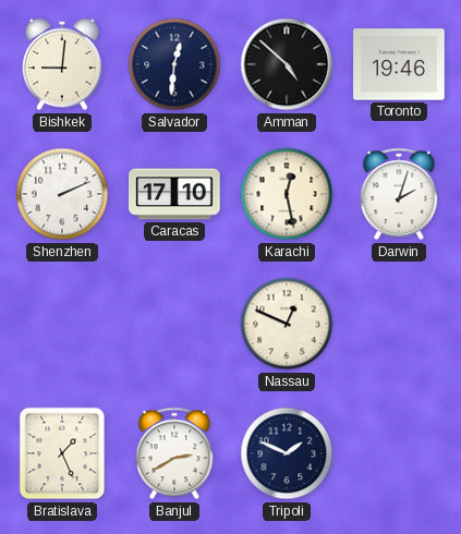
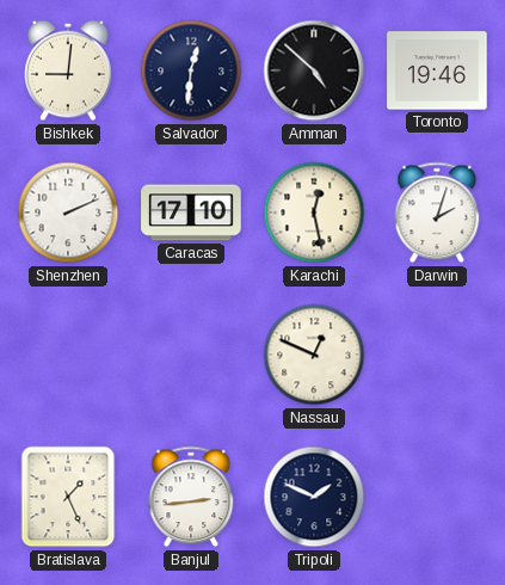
Banjul: 2:40 -> 2:44
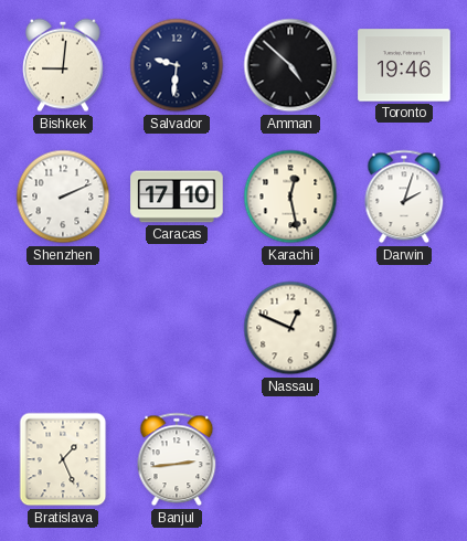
Salvador: 12:31 -> 9:31
Tripoli: 1:49 -> none
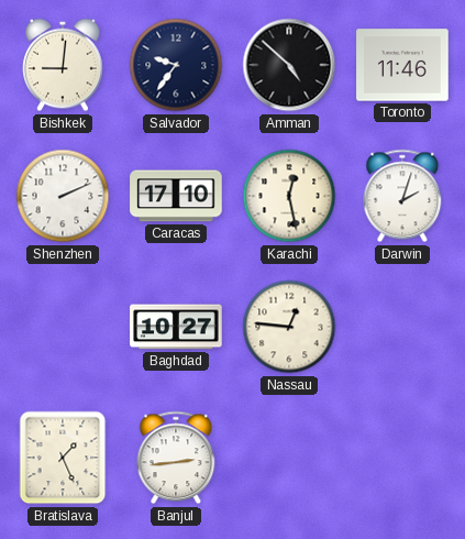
Salvador: 9:31 -> 9:36
Toronto: 19:46 -> 11:46
Baghdad: none -> 10:27
Nassau: 12:49 -> 12:46
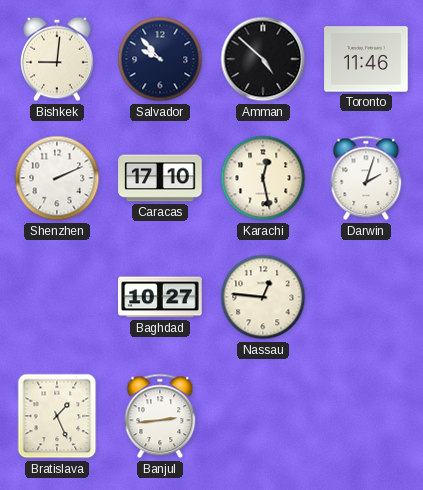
Salvador: 9:36 -> 9:53
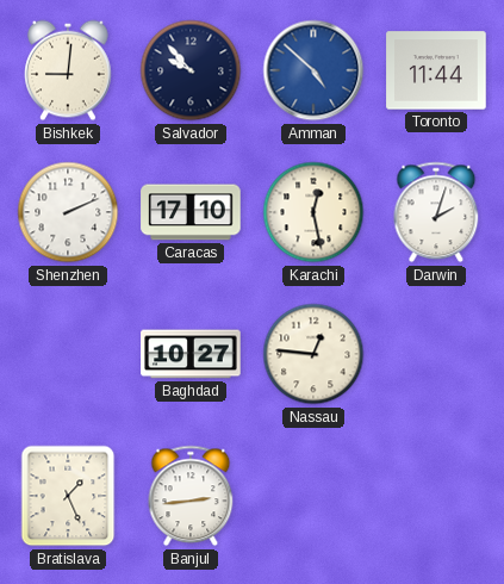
Amman dial: black -> blue
Toronto: 11:46 -> 11:44
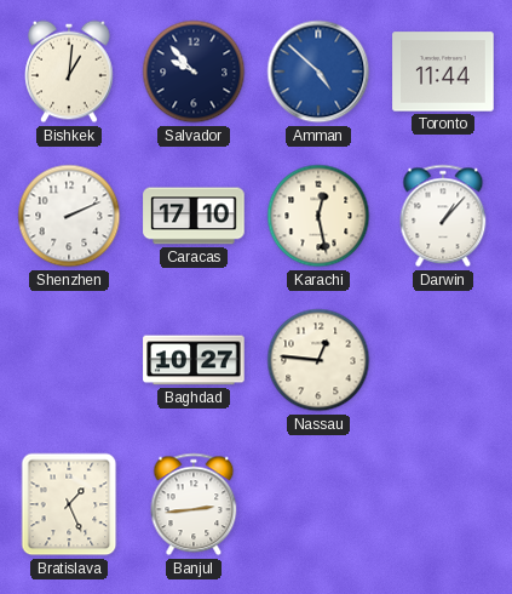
Bishkek: 9:01 -> 1:01
Darwin: 2:03 -> 1:07
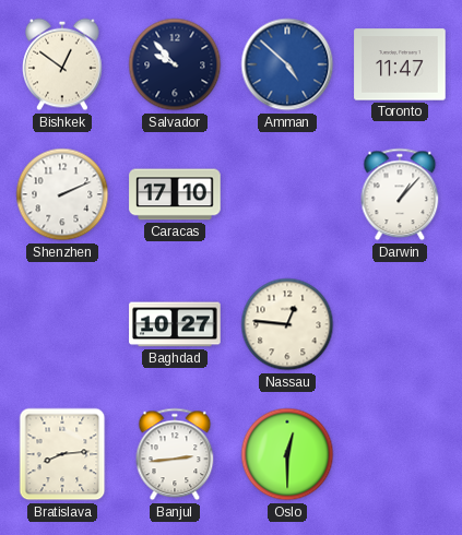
Bishkek: 1:01 -> 12:51
Toronto: 11:44 -> 11:47
Karachi: 12:28 -> none
Bratislava: 1:26 -> 8:14
Oslo: none -> 12:30
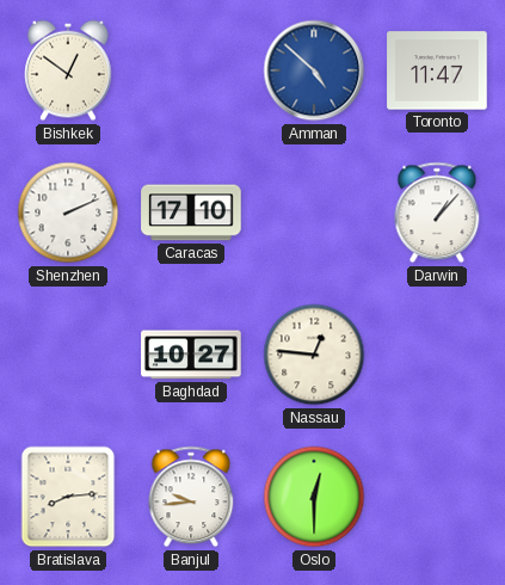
Salvador: 9:53 -> none
Banjul: 2:44 -> 9:44
